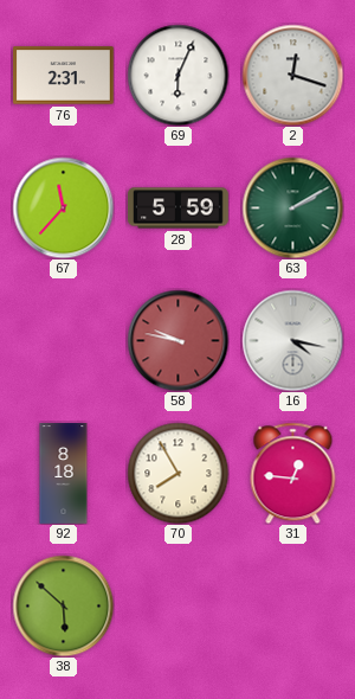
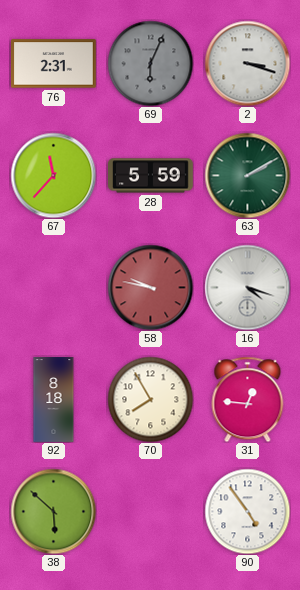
69 dial: white -> grey
2: 12:18 -> 3:18
16: 4:17 -> 4:18
90: none -> 4:54
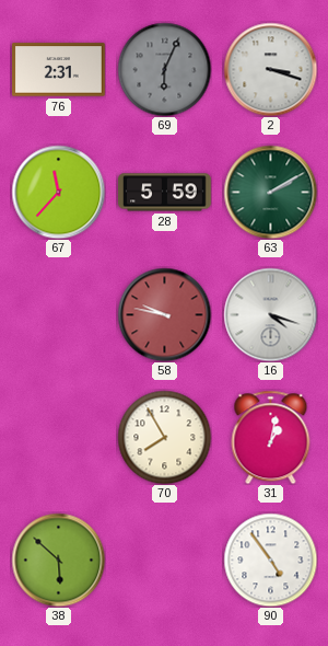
92: 8:18 -> none
31: 12:46 -> 1:02
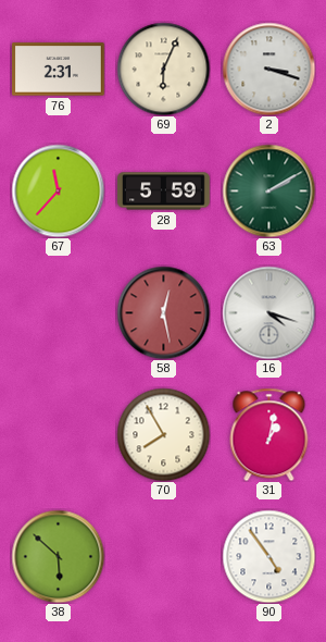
69 dial: grey -> cream
58: 9:47 -> 12:28
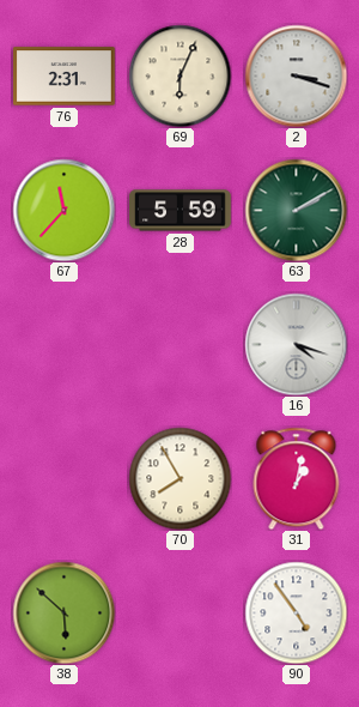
58: 12:28 -> none
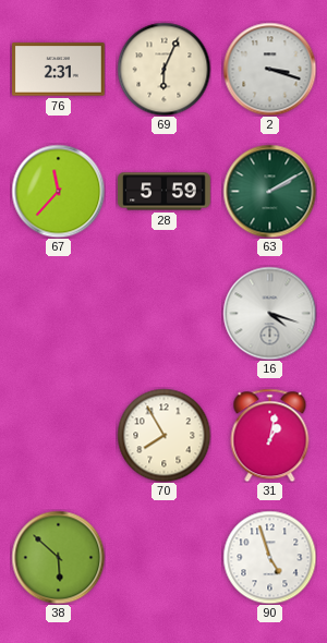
90: 4:54 -> 4:57
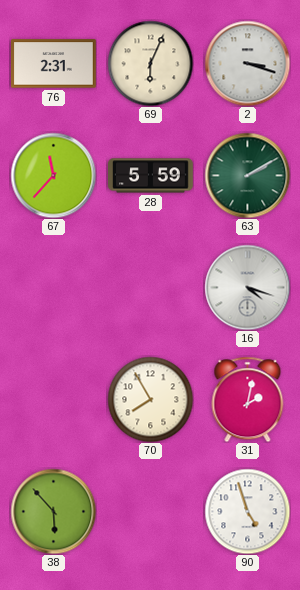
31: 1:02 -> 2:02
38: 5:52 -> 5:53
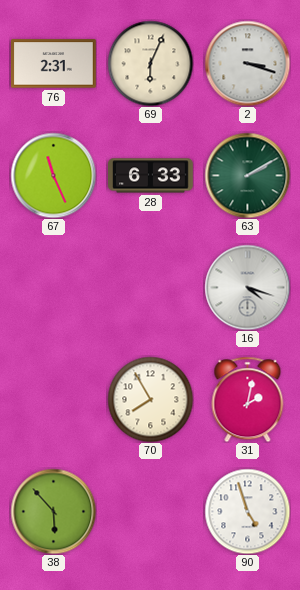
67: 11:37 -> 11:26
28: 5:59 -> 6:33
